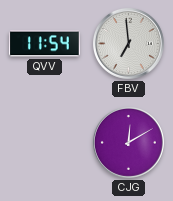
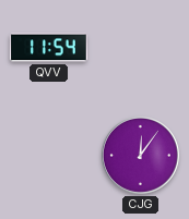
FBV: 6:59 -> none
CJG: 12:10 -> 12:06
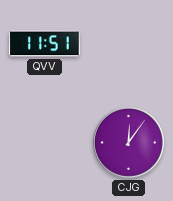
QVV: 11:54 -> 11:51
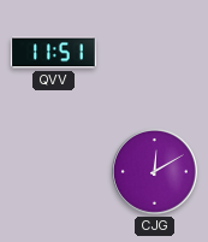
CJG: 12:06 -> 12:10
